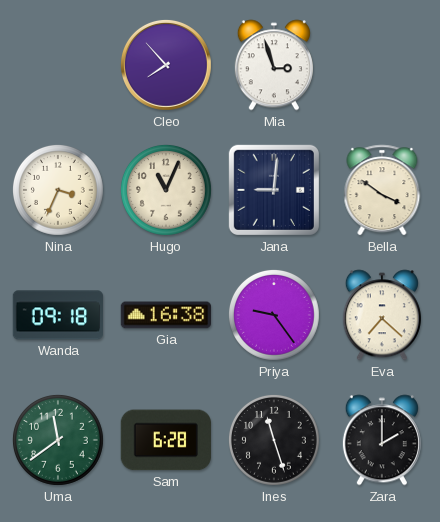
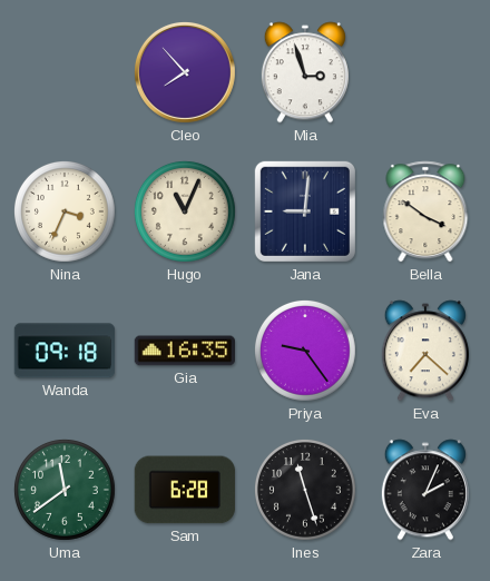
Gia: 16:38 -> 16:35
Zara: 2:00 -> 2:04
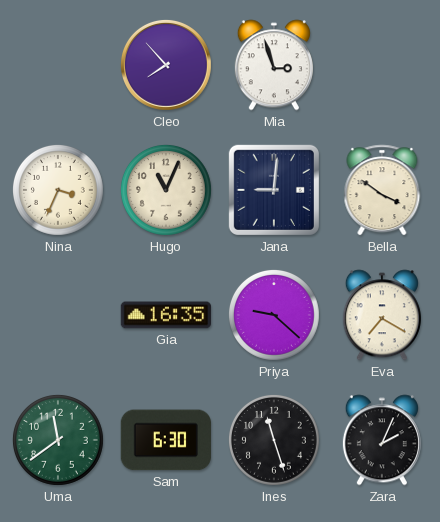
Wanda: 09:18 -> none
Priya: 9:24 -> 9:22
Eva: 7:22 -> 7:20
Sam: 6:28 -> 6:30
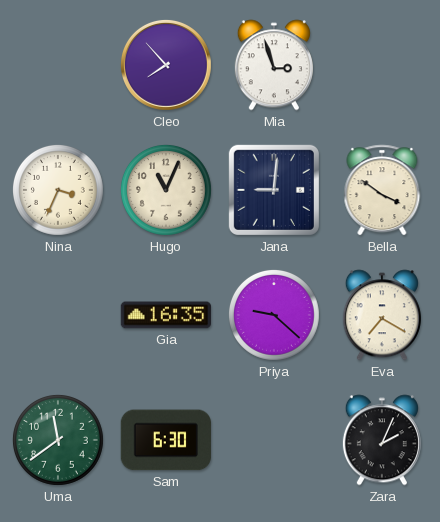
Ines: 11:27 -> none
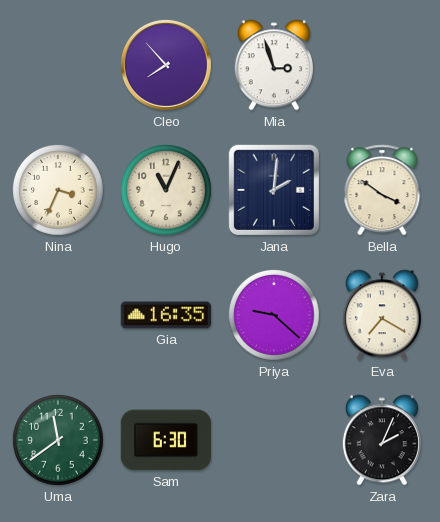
Jana: 9:01 -> 2:01
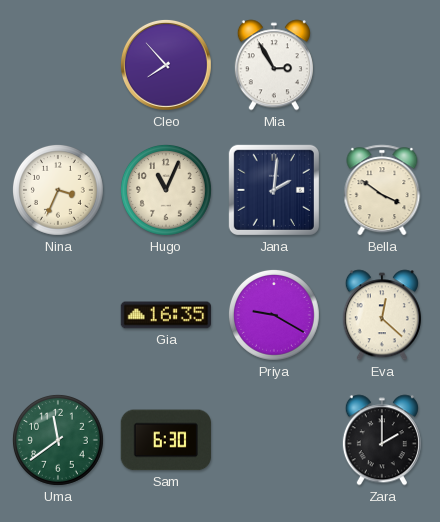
Mia: 2:57 -> 2:55
Priya: 9:22 -> 9:20
Eva: 7:20 -> 12:22
Zara: 2:04 -> 2:00
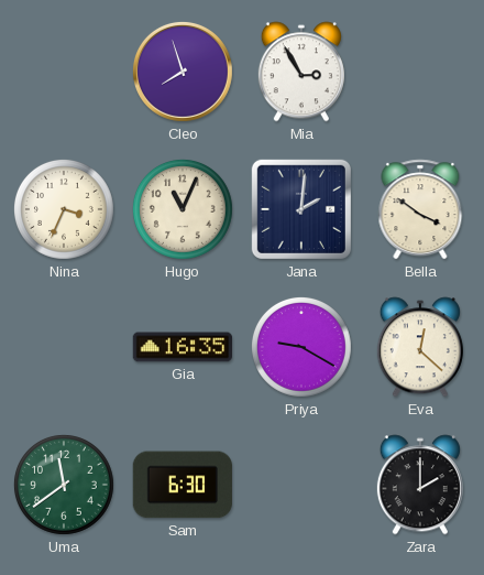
Cleo: 7:53 -> 7:57
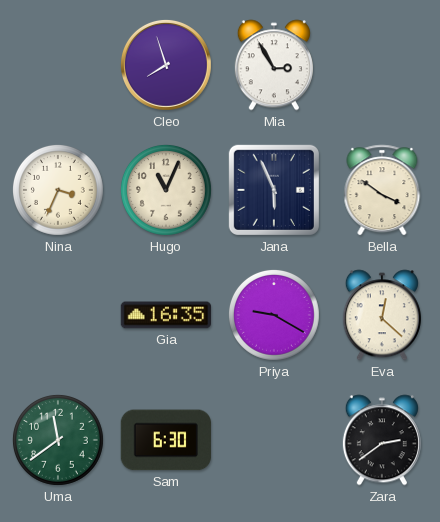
Jana: 2:01 -> 5:56
Zara: 2:00 -> 2:39
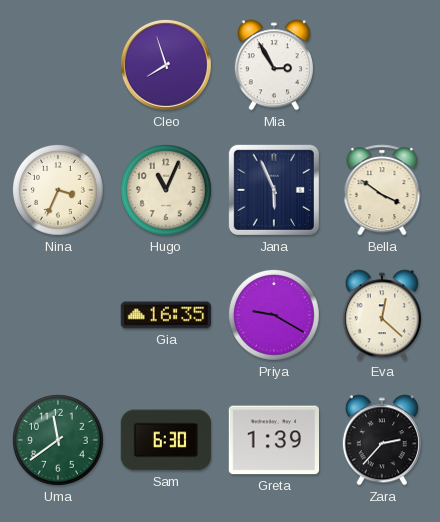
Greta: none -> 1:39
Zara: 2:39 -> 2:37
